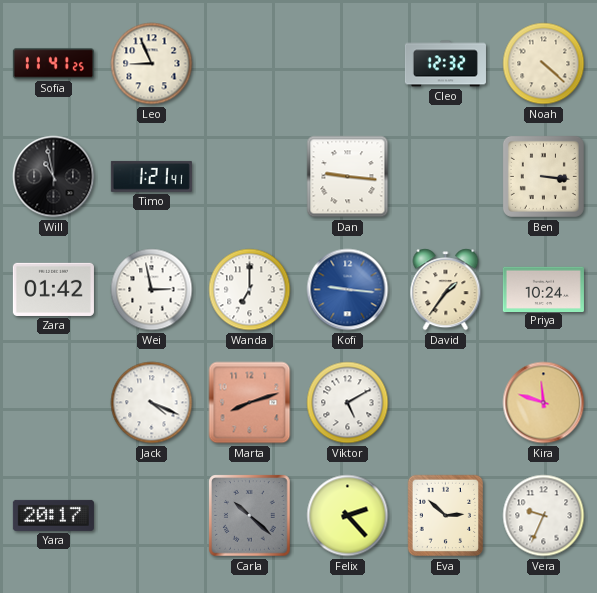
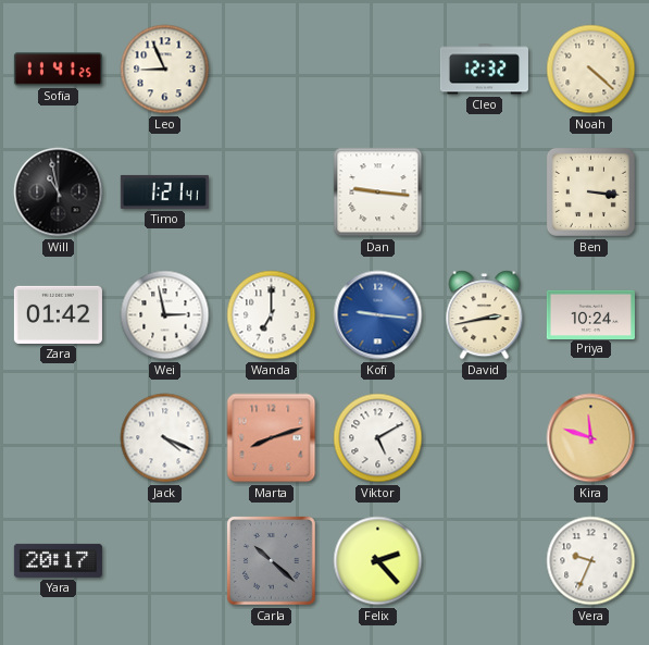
David: 1:36 -> 2:43
Eva: 2:52 -> none
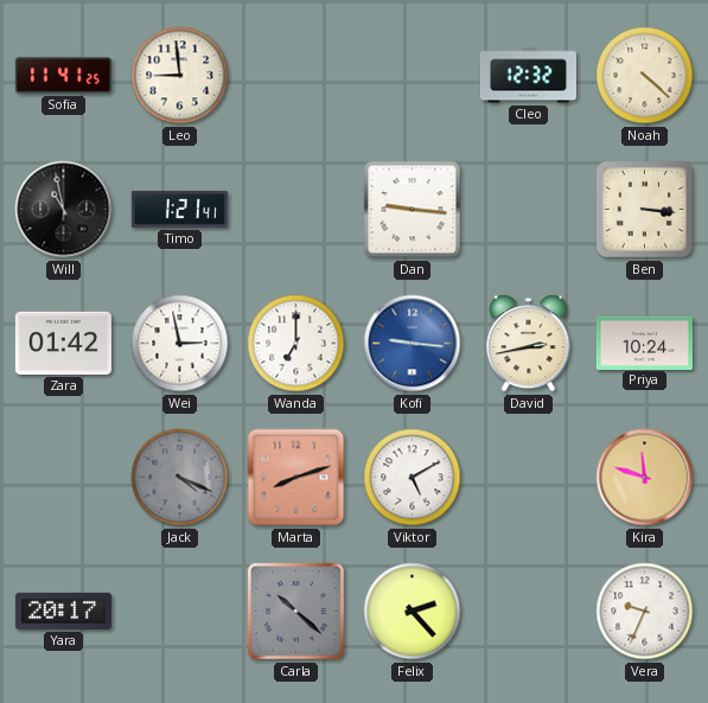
Leo: 8:56 -> 8:59
Jack dial: white -> grey
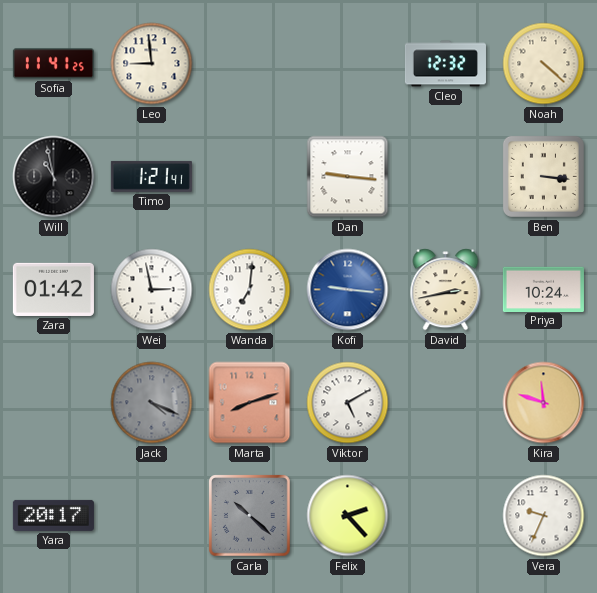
Wanda: 7:00 -> 7:01
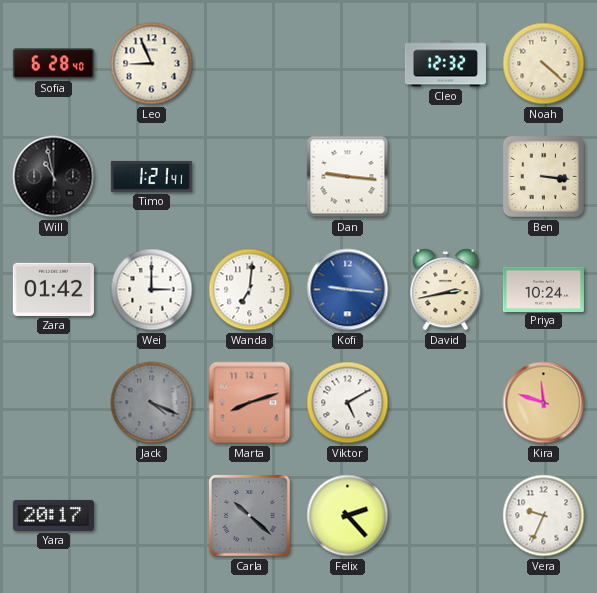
Sofia: 11:41 -> 6:28
Leo: 8:59 -> 8:56
Wei: 2:58 -> 3:00
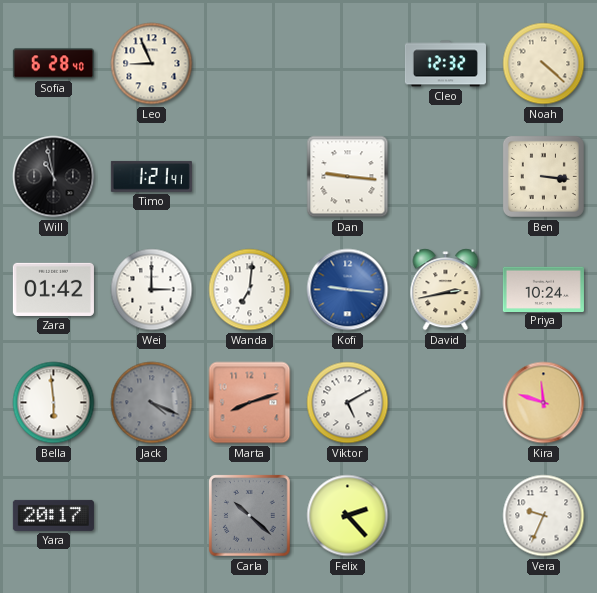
Bella: none -> 5:59
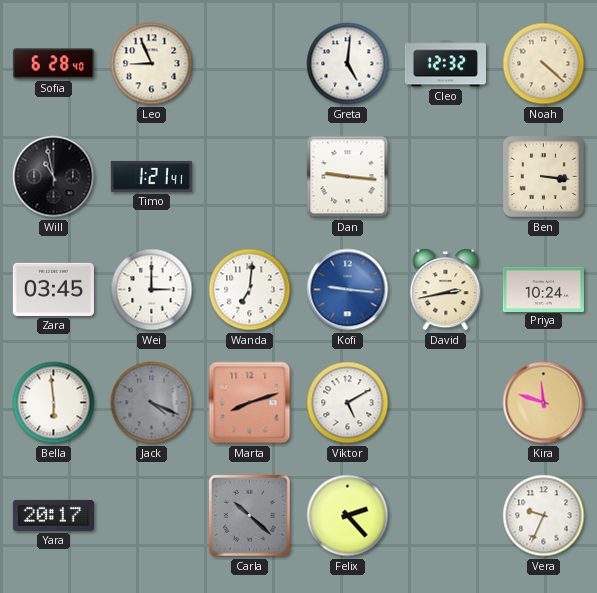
Greta: none -> 5:01
Zara: 01:42 -> 03:45
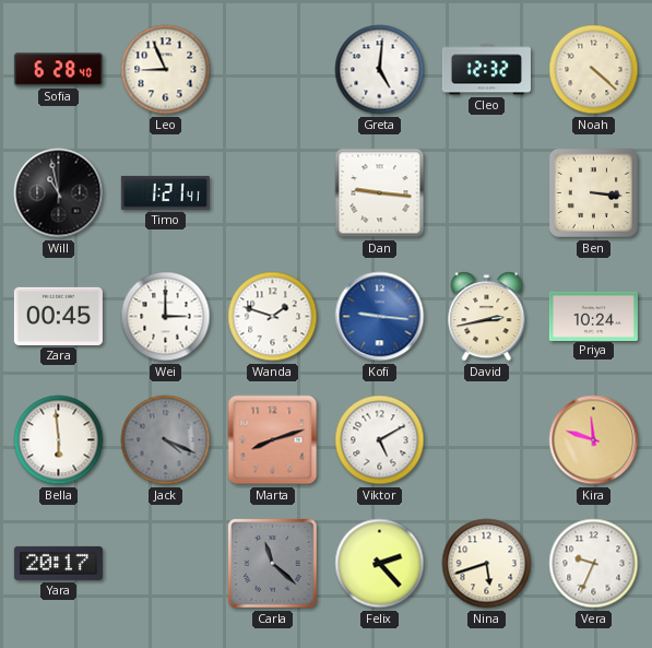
Zara: 03:45 -> 00:45
Wanda: 7:01 -> 1:48
Carla: 10:22 -> 11:22
Nina: none -> 5:42
